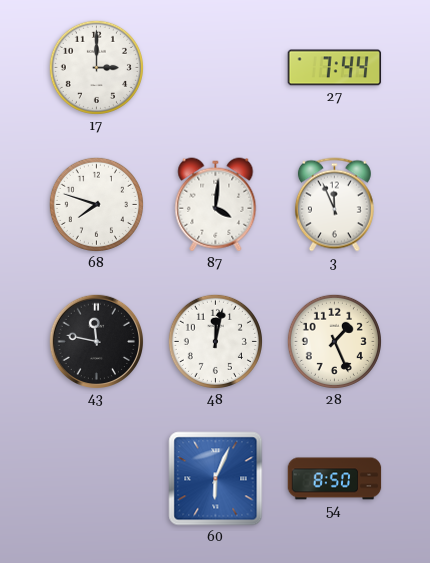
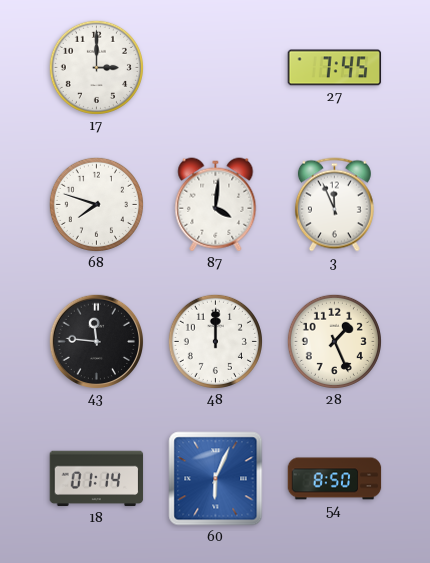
27: 7:44 -> 7:45
43: 11:47 -> 11:46
48: 12:02 -> 12:00
18: none -> 01:14
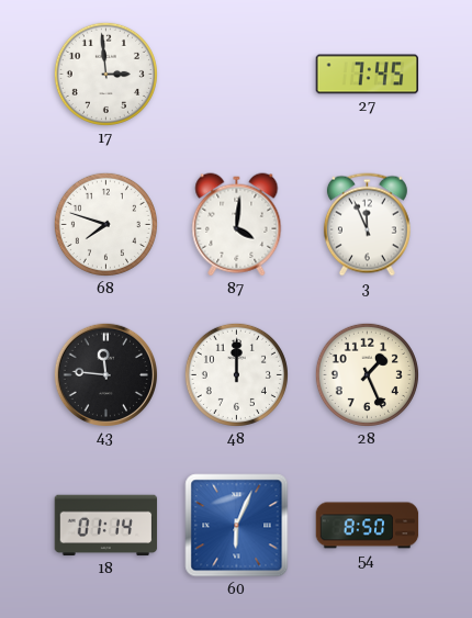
17: 3:00 -> 2:59
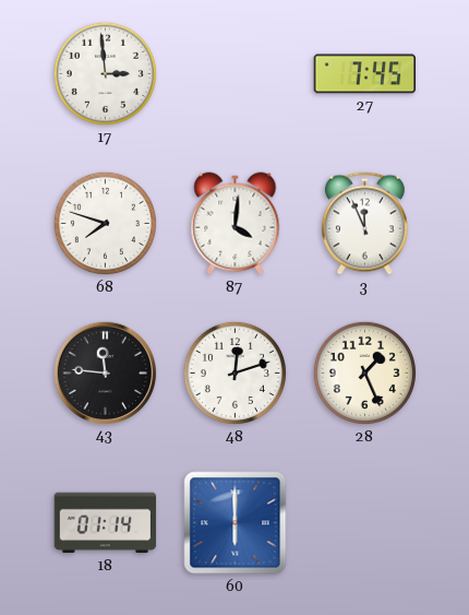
48: 12:00 -> 12:12
60: 6:04 -> 6:00
54: 8:50 -> none
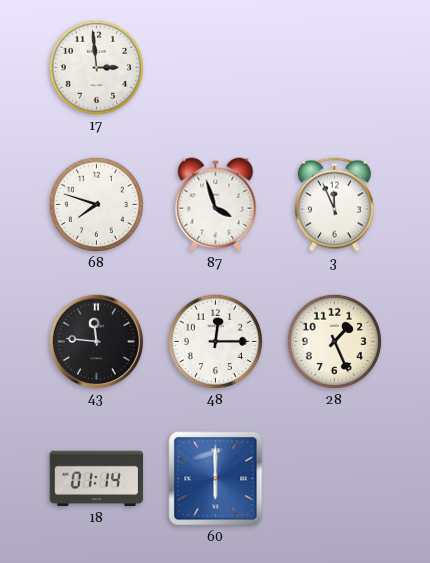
27: 7:45 -> none
87: 4:01 -> 3:57
48: 12:12 -> 12:15
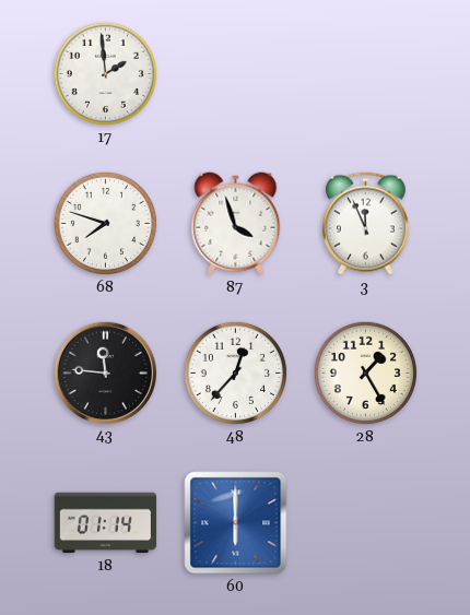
17: 2:59 -> 1:59
48: 12:15 -> 12:37
28: 1:26 -> 1:25
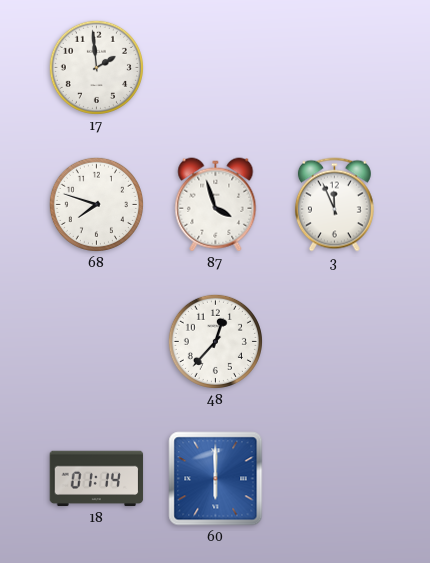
43: 11:46 -> none
28: 1:25 -> none
